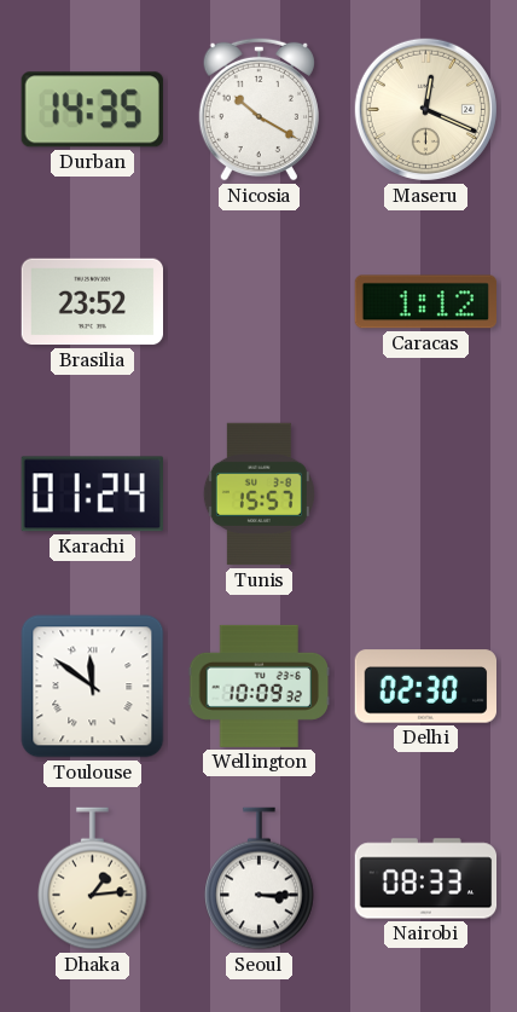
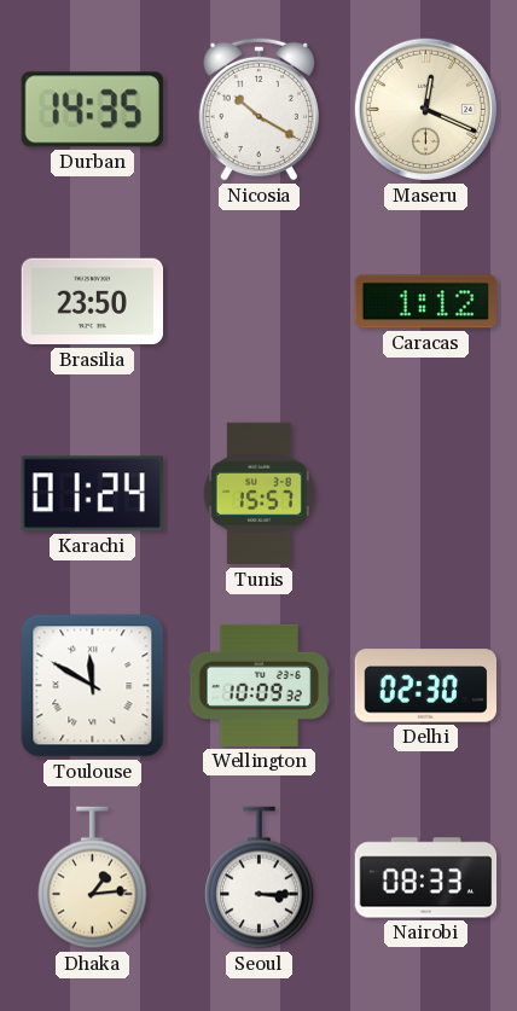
Brasilia: 23:52 -> 23:50
Toulouse: 11:51 -> 11:50
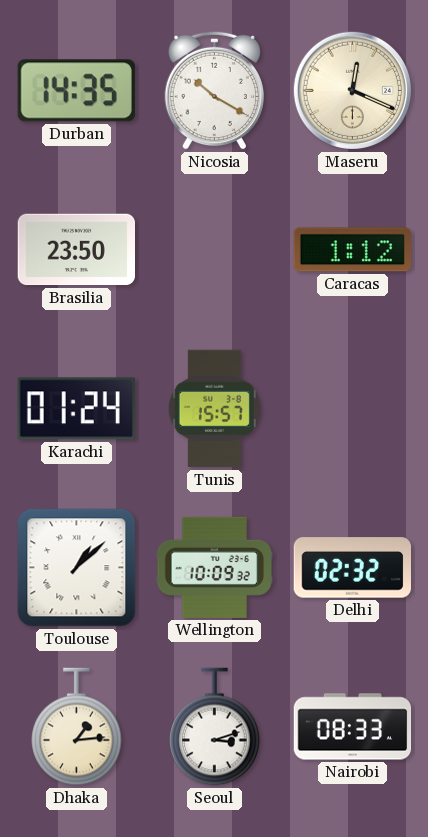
Toulouse: 11:50 -> 1:08
Delhi: 02:30 -> 02:32
Seoul: 3:15 -> 3:12
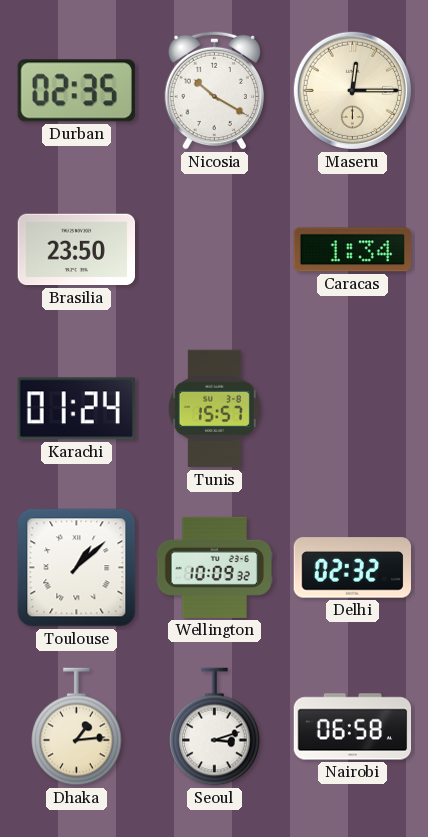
Durban: 14:35 -> 02:35
Maseru: 12:19 -> 12:15
Caracas: 1:12 -> 1:34
Nairobi: 08:33 -> 06:58
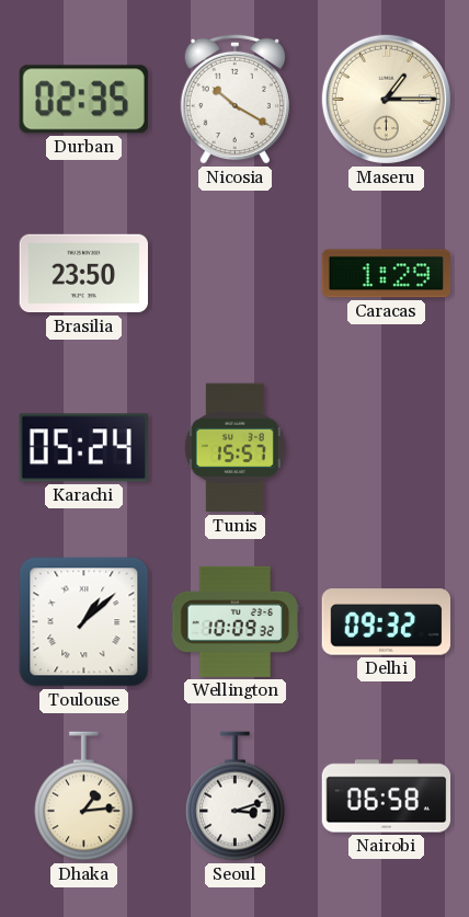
Maseru: 12:15 -> 1:15
Caracas: 1:34 -> 1:29
Karachi: 01:24 -> 05:24
Delhi: 02:32 -> 09:32
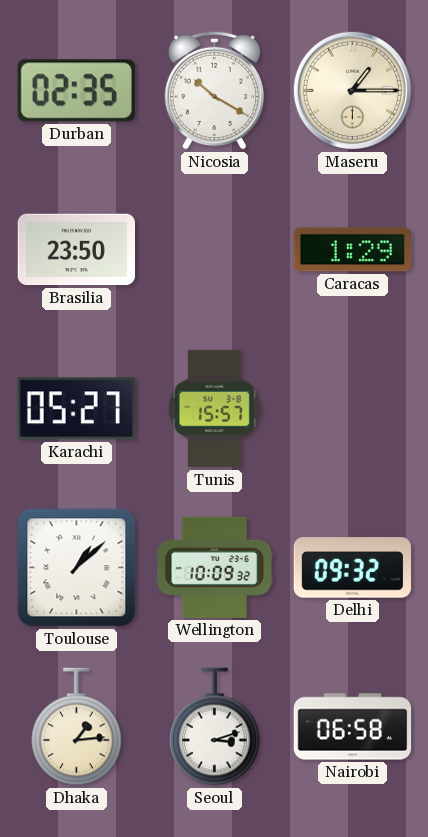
Karachi: 05:24 -> 05:27
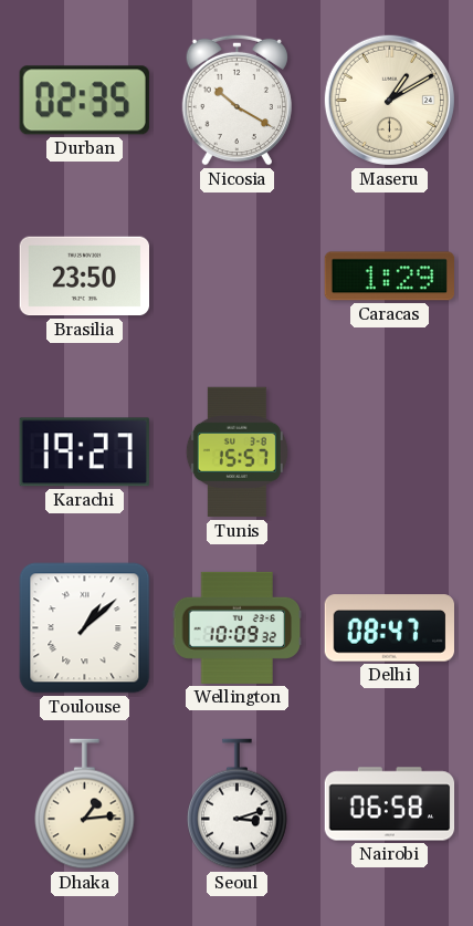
Maseru: 1:15 -> 1:10
Karachi: 05:27 -> 19:27
Delhi: 09:32 -> 08:47
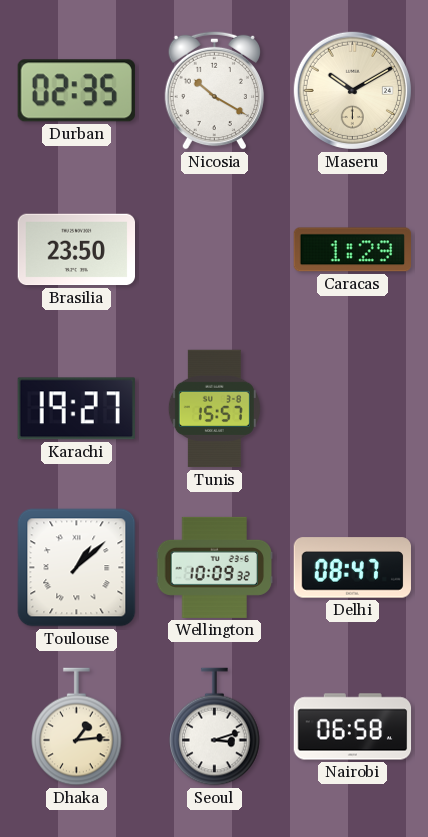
Maseru: 1:10 -> 10:10
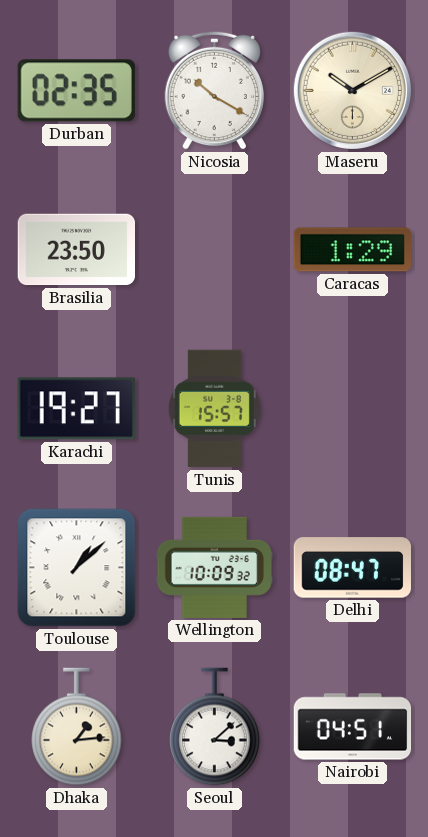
Seoul: 3:12 -> 3:08
Nairobi: 06:58 -> 04:51
